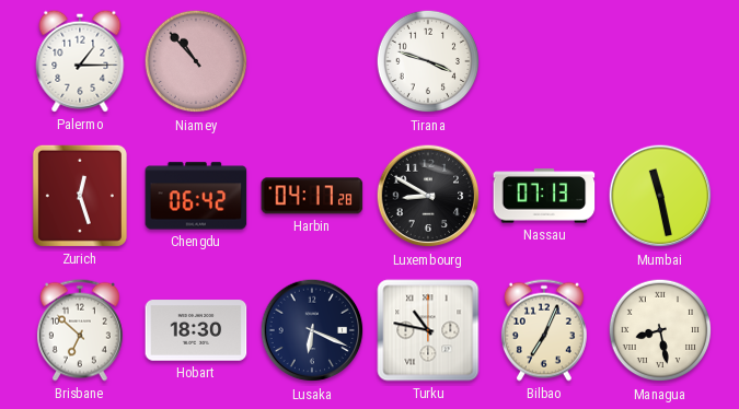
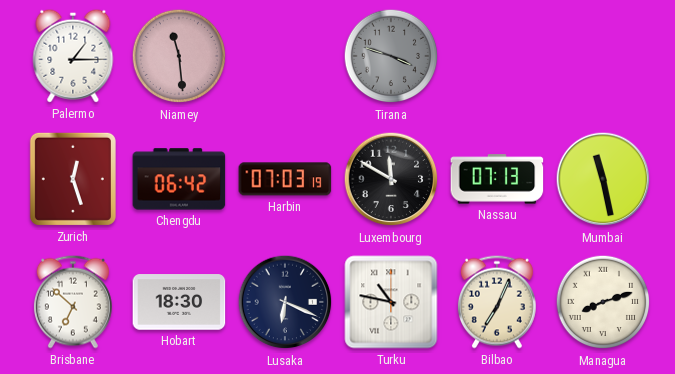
Niamey: 10:53 -> 11:29
Tirana dial: white -> grey
Harbin: 04:17 -> 07:03
Luxembourg: 8:50 -> 11:50
Managua: 8:28 -> 8:12
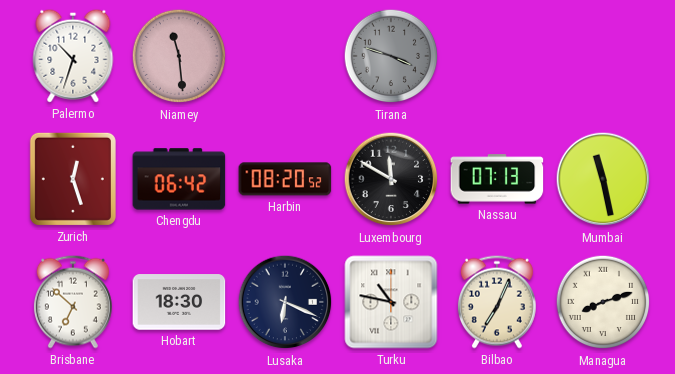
Palermo: 1:15 -> 10:33
Harbin: 07:03 -> 08:20
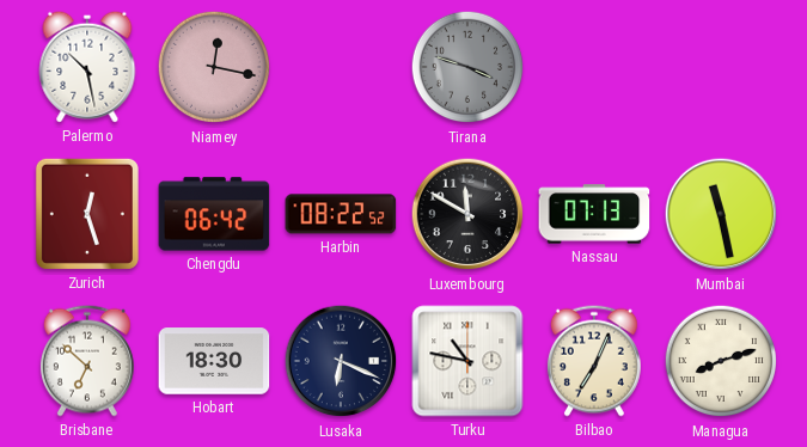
Palermo: 10:33 -> 10:28
Niamey: 11:29 -> 12:17
Harbin: 08:20 -> 08:22
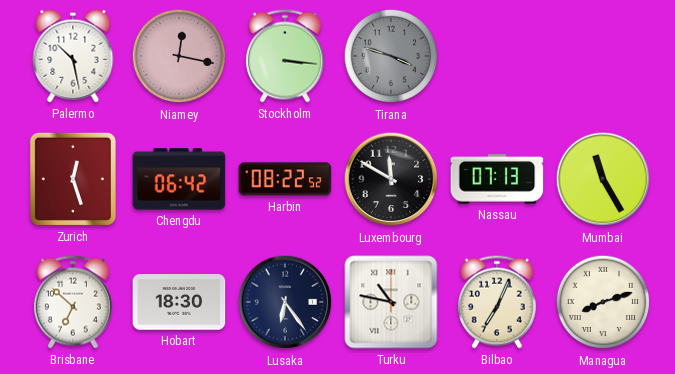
Stockholm: none -> 3:16
Mumbai: 11:28 -> 11:25
Lusaka: 6:19 -> 6:24
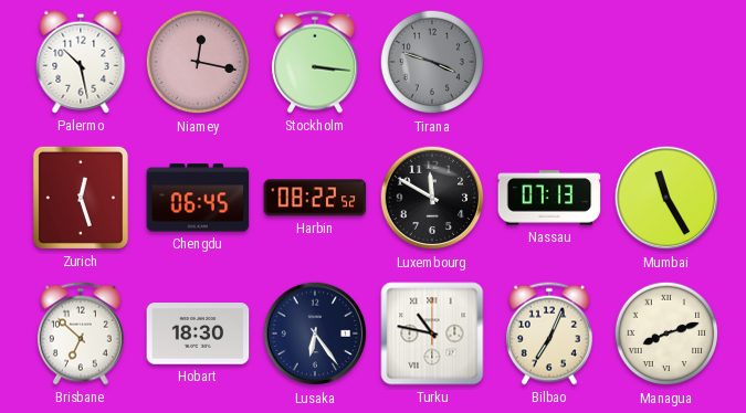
Chengdu: 06:42 -> 06:45
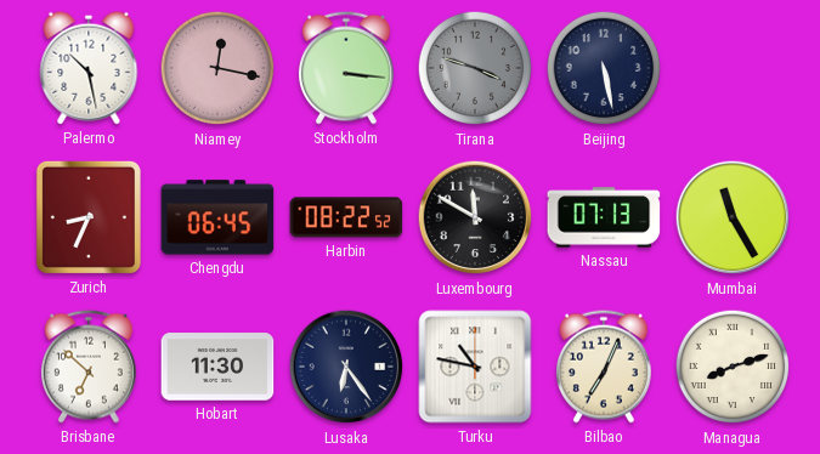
Beijing: none -> 5:28
Zurich: 12:27 -> 8:34
Hobart: 18:30 -> 11:30
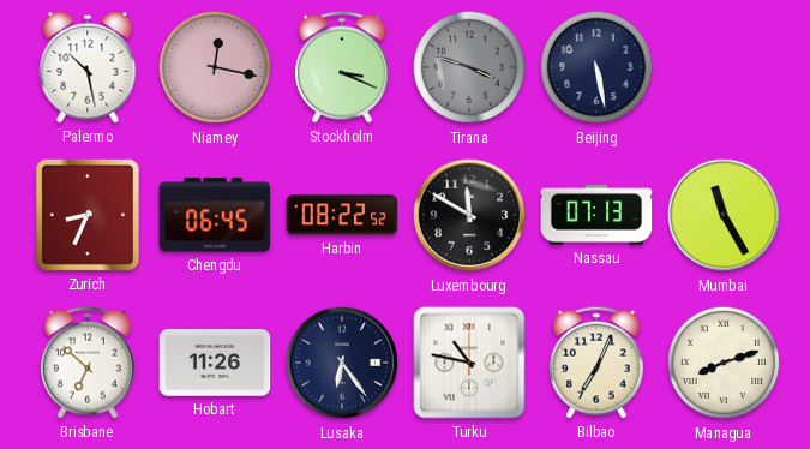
Stockholm: 3:16 -> 3:19
Hobart: 11:30 -> 11:26
